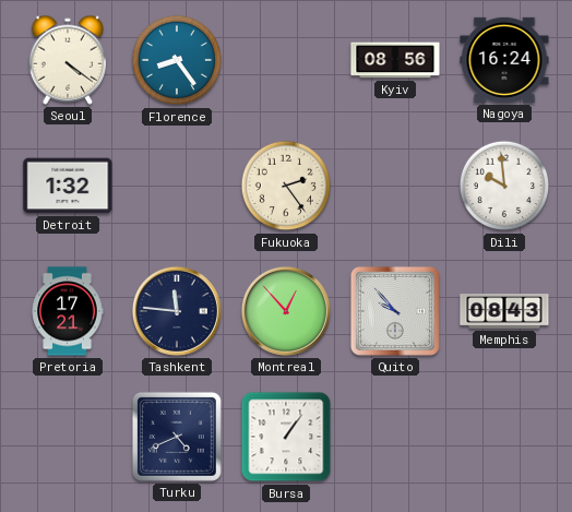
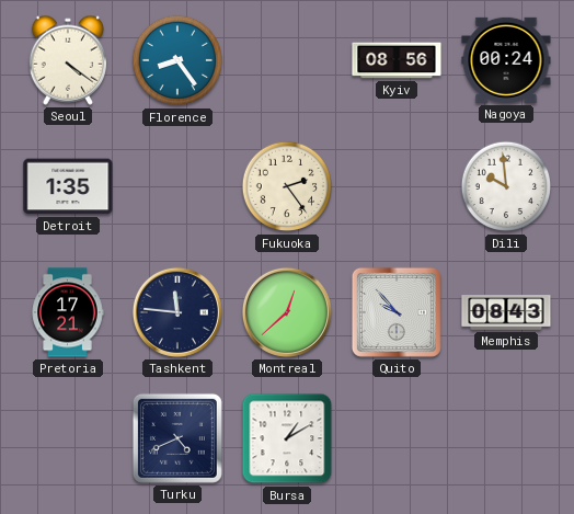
Nagoya: 16:24 -> 00:24
Detroit: 1:32 -> 1:35
Montreal: 12:53 -> 12:38
Bursa: 1:06 -> 1:10
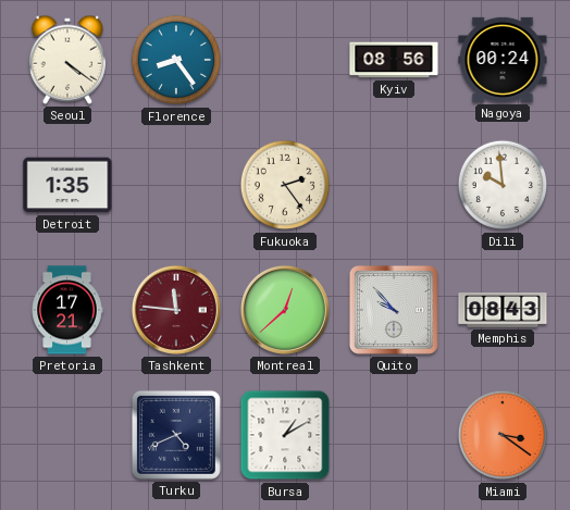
Tashkent dial: navy -> burgundy
Miami: none -> 3:21
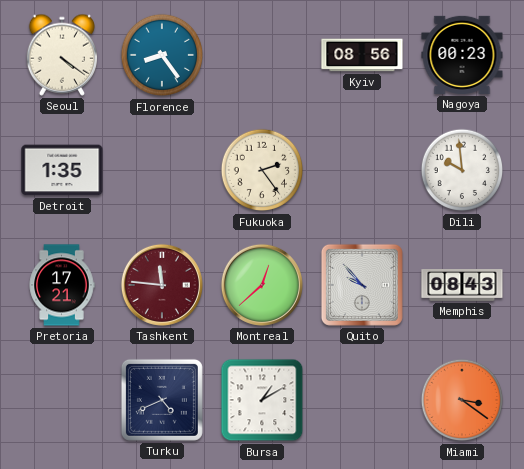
Nagoya: 00:24 -> 00:23
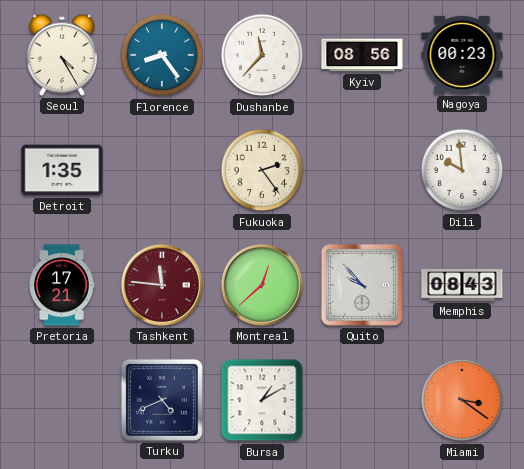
Seoul: 4:21 -> 4:25
Dushanbe: none -> 11:37
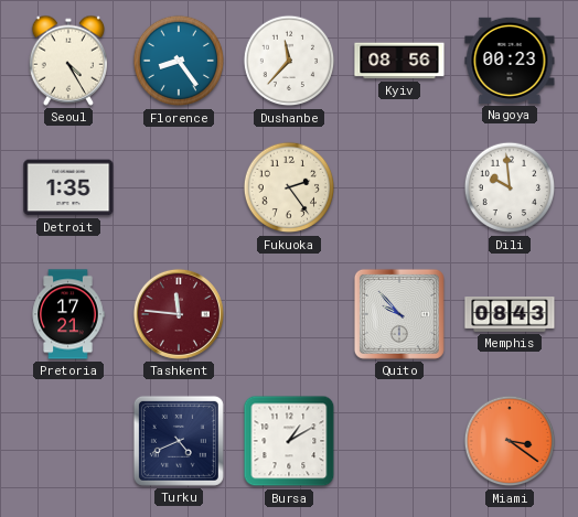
Montreal: 12:38 -> none
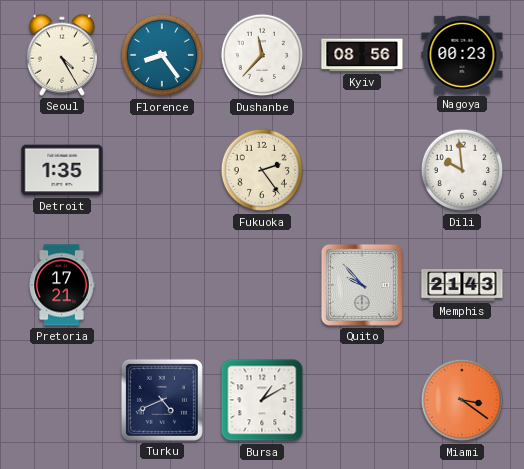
Tashkent: 11:46 -> none
Memphis: 08:43 -> 21:43
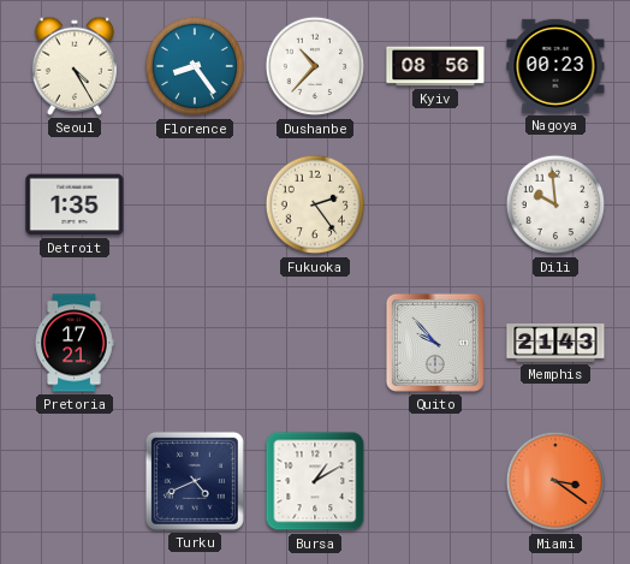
Dushanbe: 11:37 -> 10:37
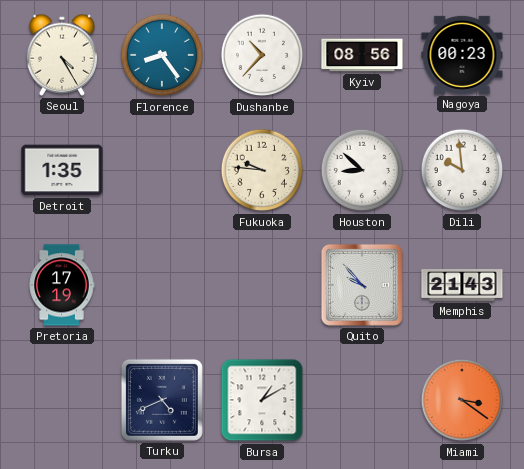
Fukuoka: 2:24 -> 9:46
Houston: none -> 8:52
Pretoria: 17:21 -> 17:19
